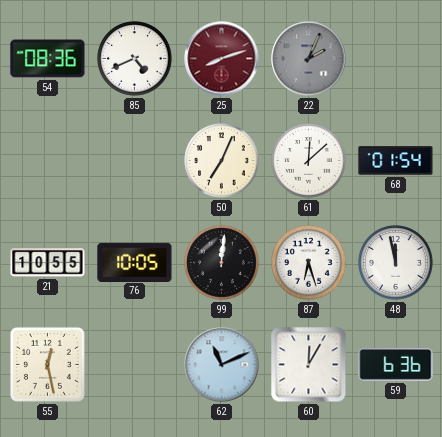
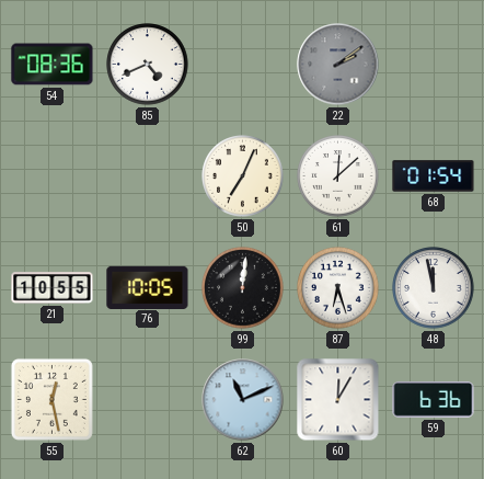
25: 8:12 -> none
22: 2:04 -> 2:09
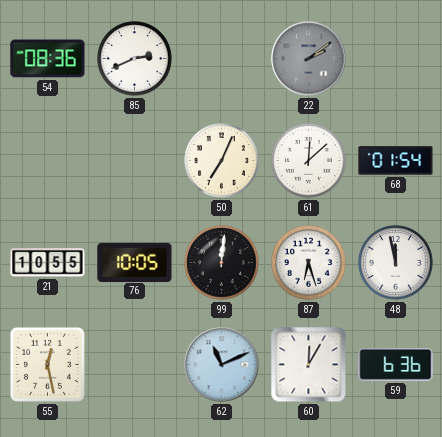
85: 4:41 -> 2:41
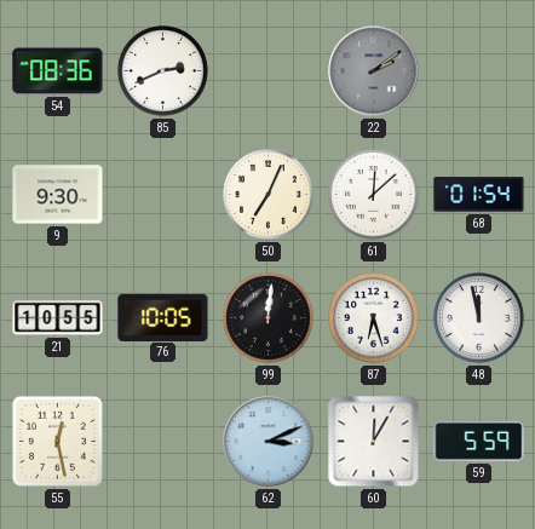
9: none -> 9:30
62: 11:11 -> 3:11
59: 6:36 -> 5:59
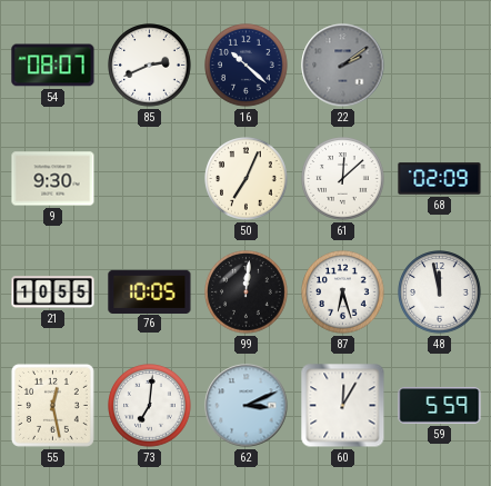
54: 08:36 -> 08:07
16: none -> 10:22
68: 01:54 -> 02:09
73: none -> 7:01
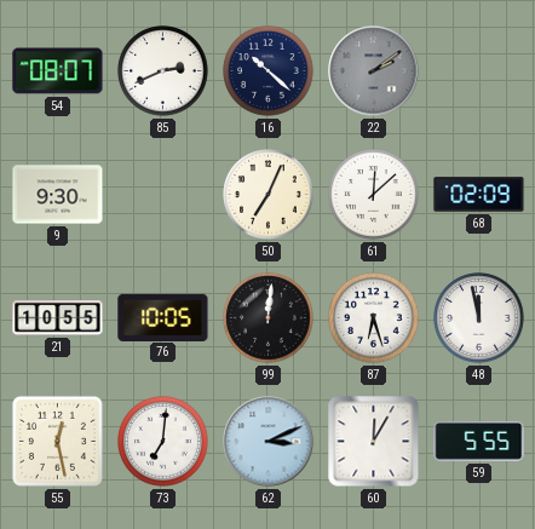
59: 5:59 -> 5:55
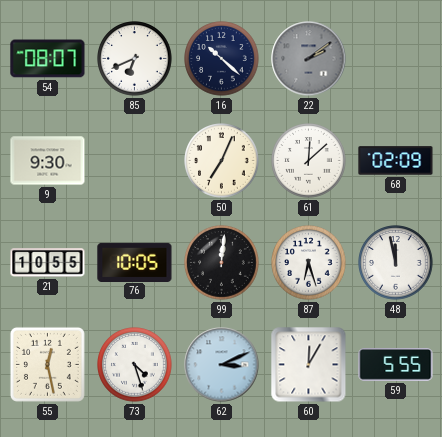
85: 2:41 -> 6:41
73: 7:01 -> 4:27
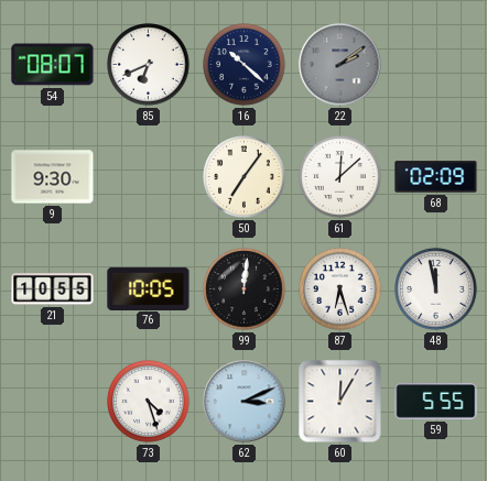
50: 7:04 -> 7:06
55: 12:28 -> none
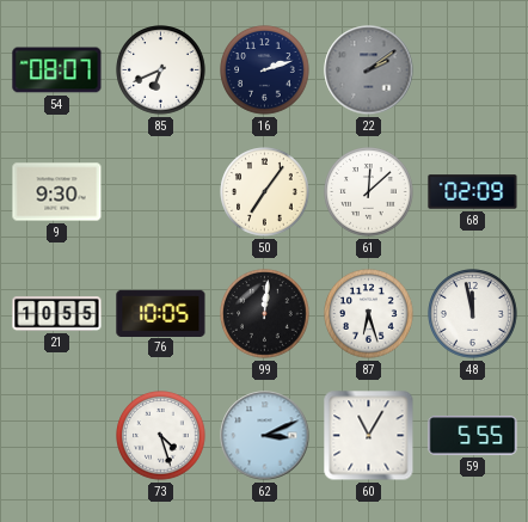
16: 10:22 -> 2:12
60: 12:05 -> 11:05
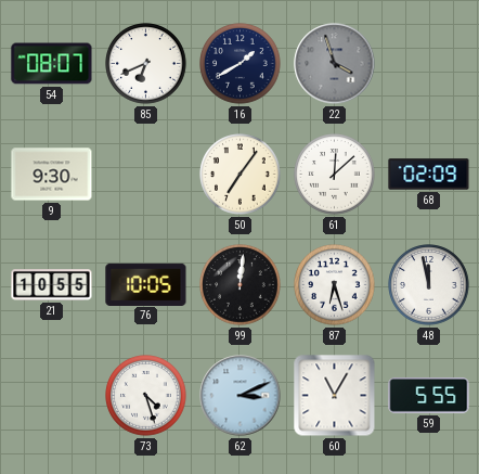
16: 2:12 -> 1:40
22: 2:09 -> 3:57
